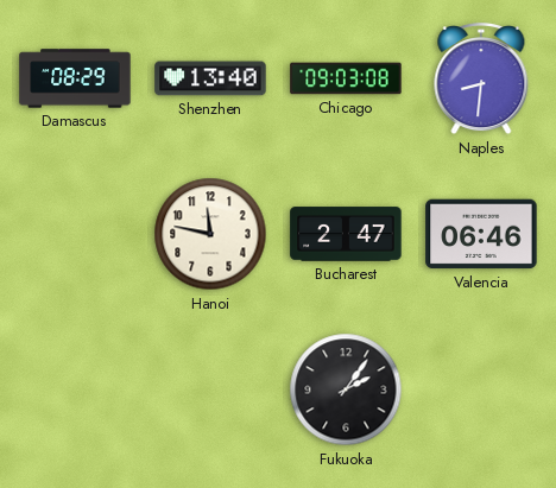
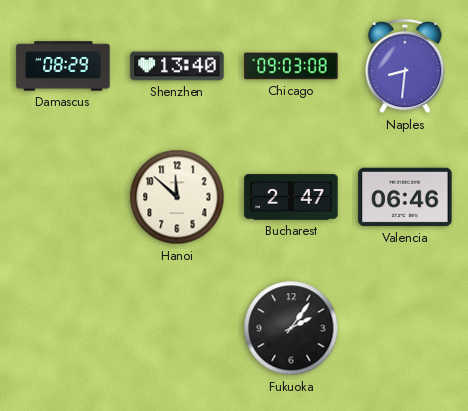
Hanoi: 11:47 -> 11:52
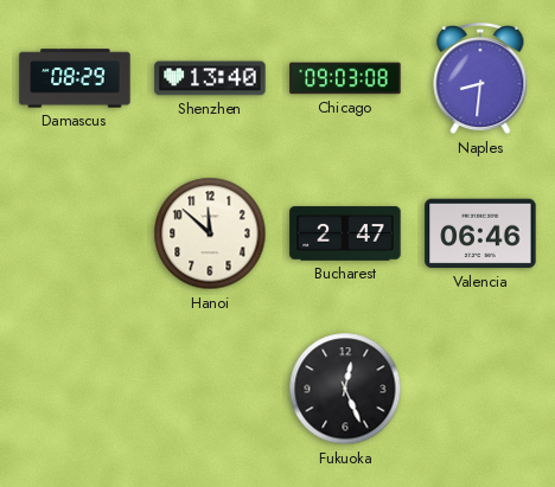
Fukuoka: 2:06 -> 12:26
